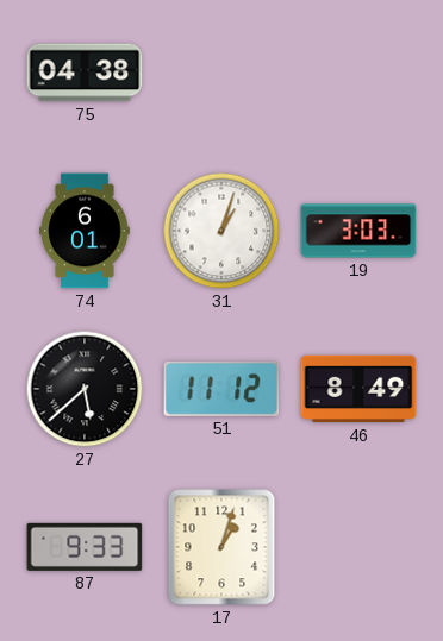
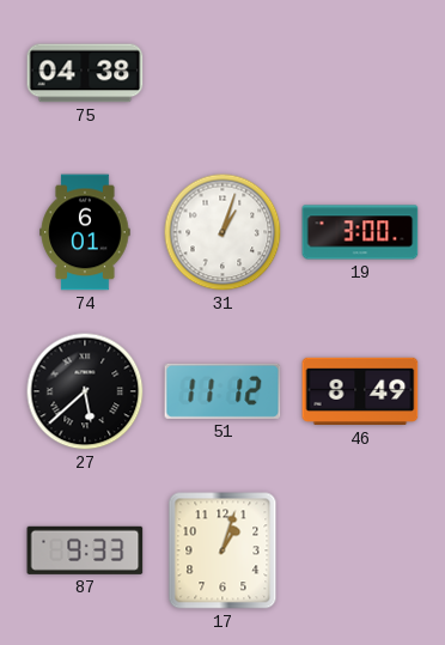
19: 3:03 -> 3:00
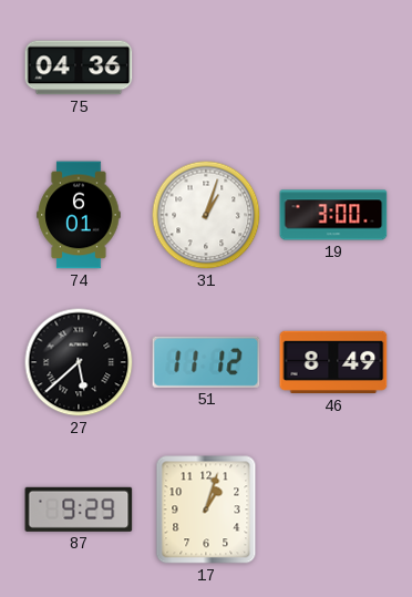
75: 04:38 -> 04:36
87: 9:33 -> 9:29
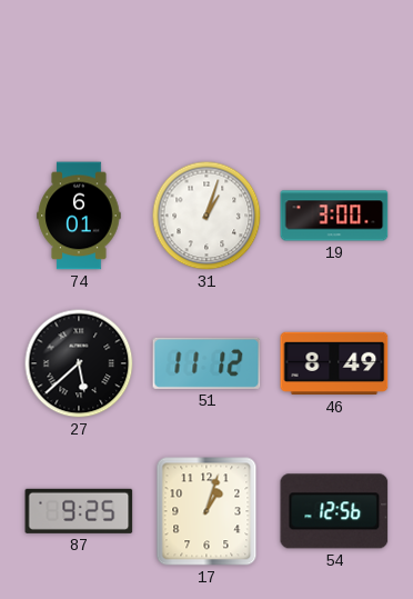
75: 04:36 -> none
87: 9:29 -> 9:25
54: none -> 12:56
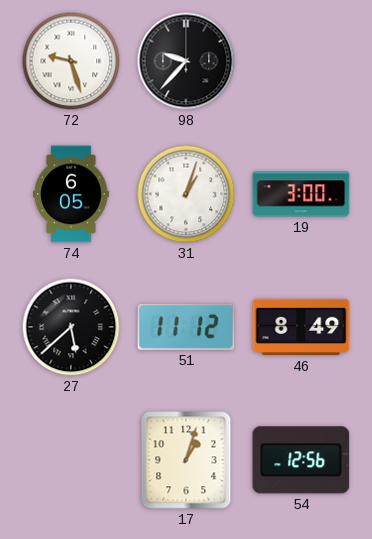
72: none -> 9:27
98: none -> 9:37
74: 6:01 -> 6:05
87: 9:25 -> none
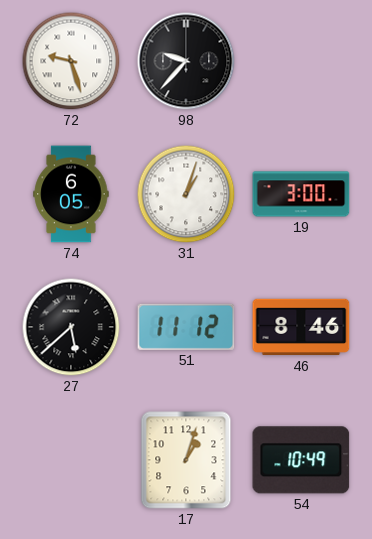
46: 8:49 -> 8:46
54: 12:56 -> 10:49
